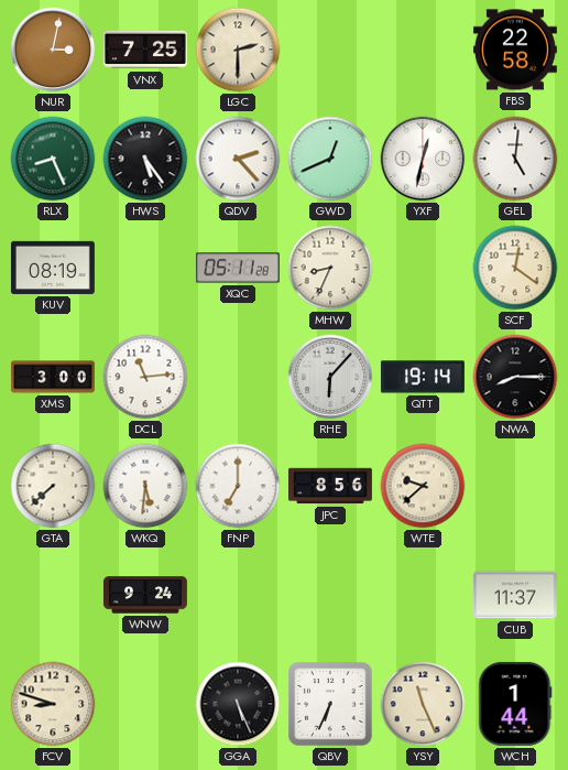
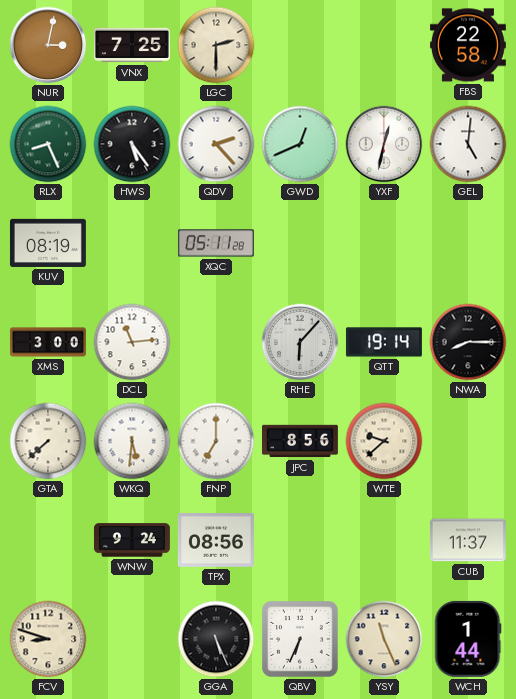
MHW: 8:34 -> none
SCF: 12:21 -> none
TPX: none -> 08:56
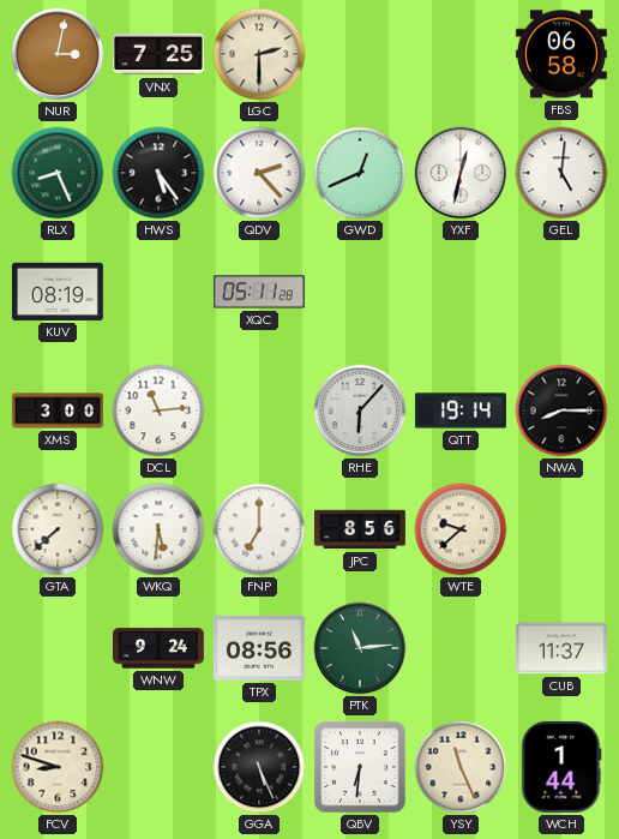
FBS: 22:58 -> 06:58
PTK: none -> 11:14
QBV: 6:34 -> 6:31
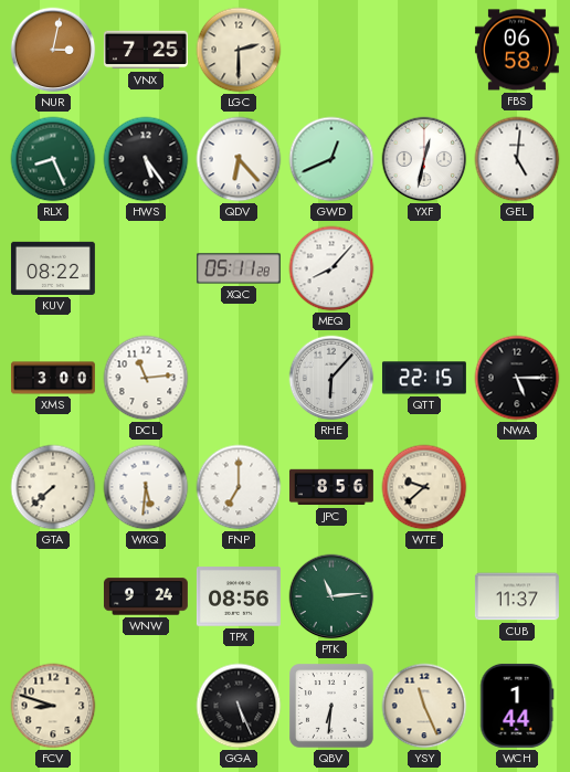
QDV: 2:23 -> 6:23
KUV: 08:19 -> 08:22
MEQ: none -> 8:07
QTT: 19:14 -> 22:15
NWA: 8:15 -> 5:15
